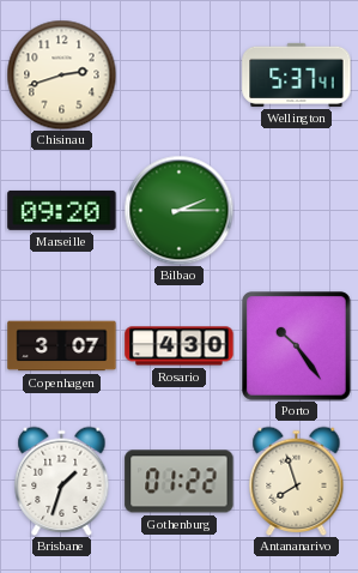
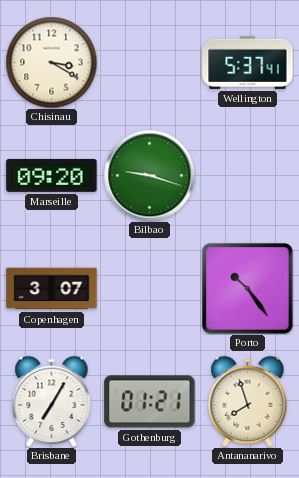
Chisinau: 2:42 -> 3:20
Bilbao: 2:15 -> 9:18
Rosario: 4:30 -> none
Brisbane: 1:33 -> 7:05
Gothenburg: 01:22 -> 01:21
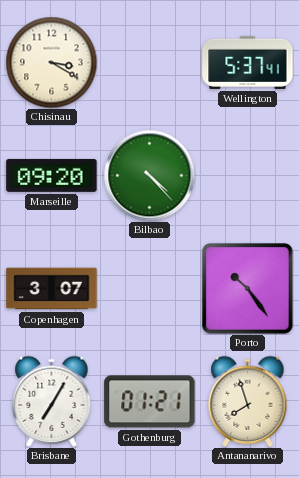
Bilbao: 9:18 -> 4:23
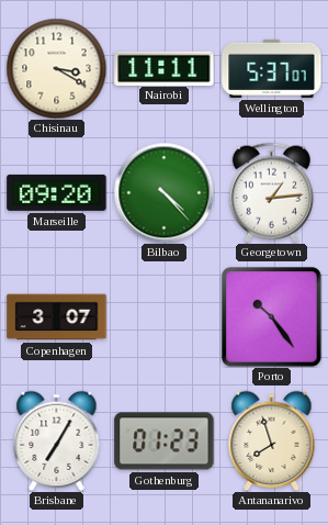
Nairobi: none -> 11:11
Wellington: 5:37:41 -> 5:37:07
Georgetown: none -> 1:14
Gothenburg: 01:21 -> 01:23
